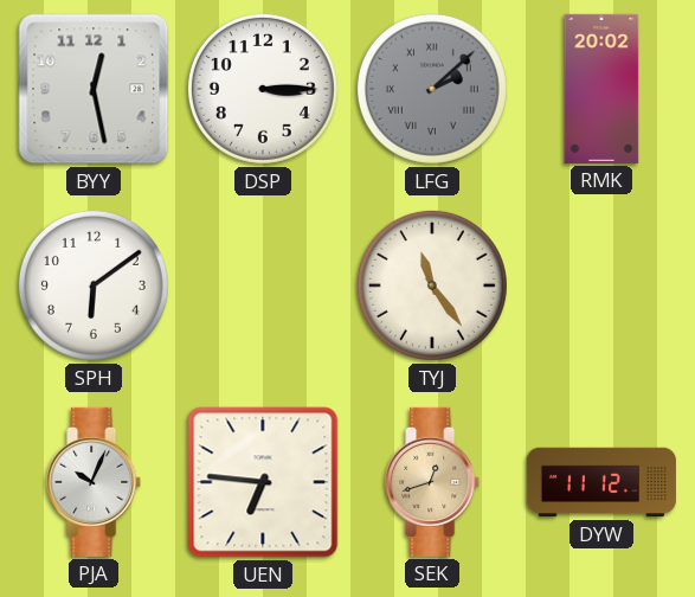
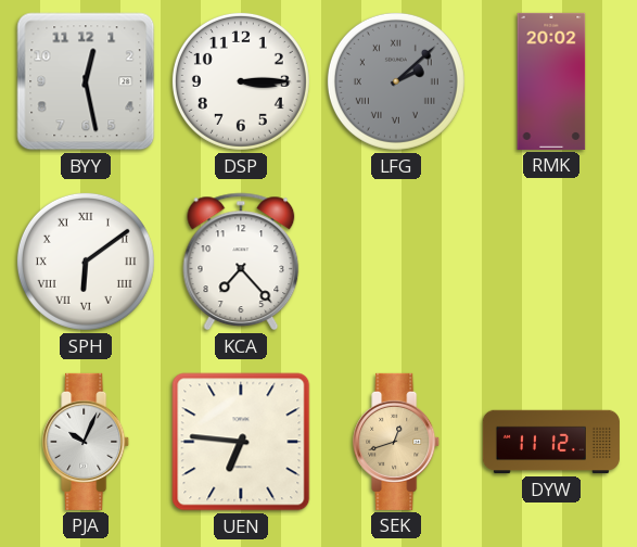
SPH numerals: Arabic -> Roman
KCA: none -> 7:23
TYJ: 11:24 -> none
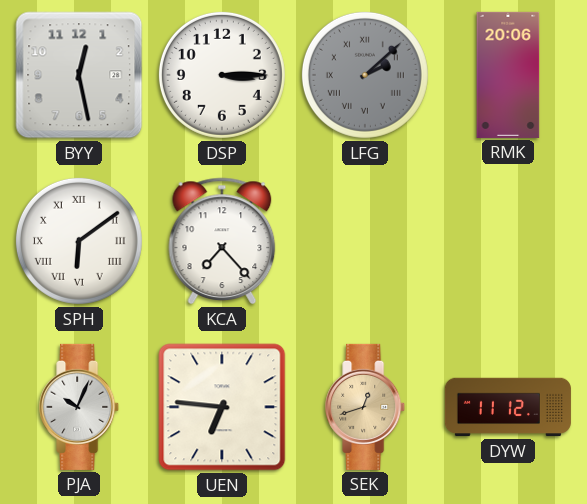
RMK: 20:02 -> 20:06
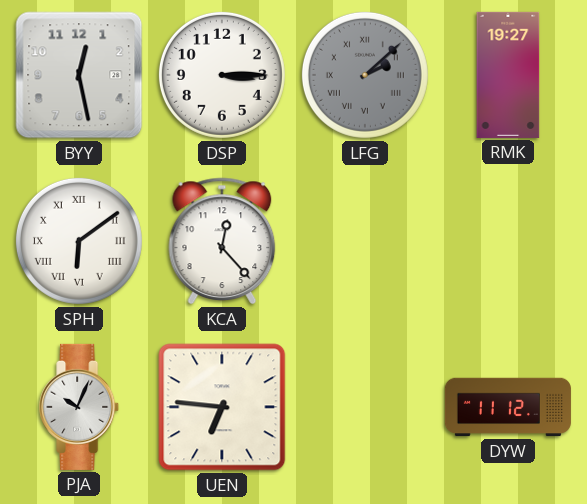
RMK: 20:06 -> 19:27
KCA: 7:23 -> 12:23
SEK: 12:42 -> none
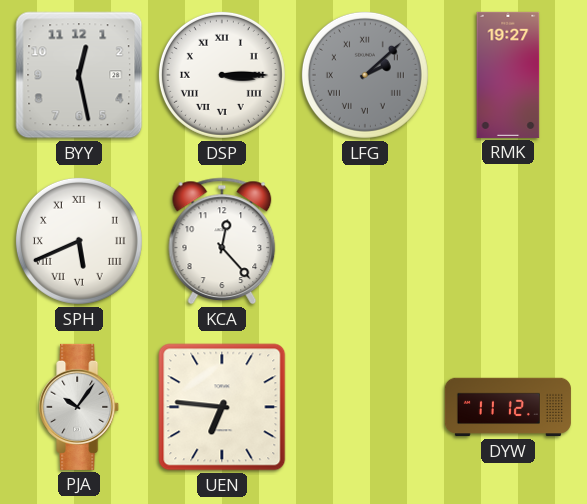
DSP numerals: Arabic -> Roman
SPH: 6:09 -> 5:41
PJA: 10:04 -> 10:06
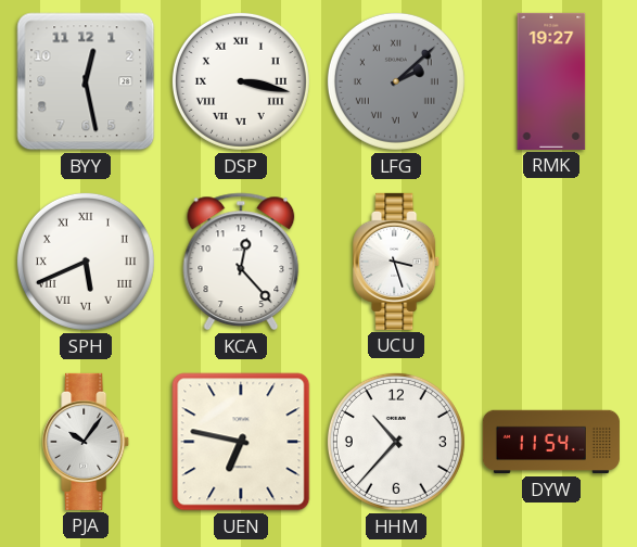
DSP: 3:15 -> 3:17
UCU: none -> 3:27
UEN: 6:46 -> 6:47
HHM: none -> 10:37
DYW: 11:12 -> 11:54
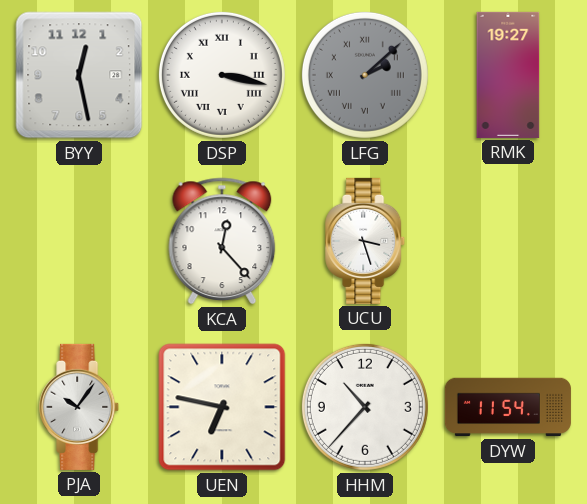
SPH: 5:41 -> none
